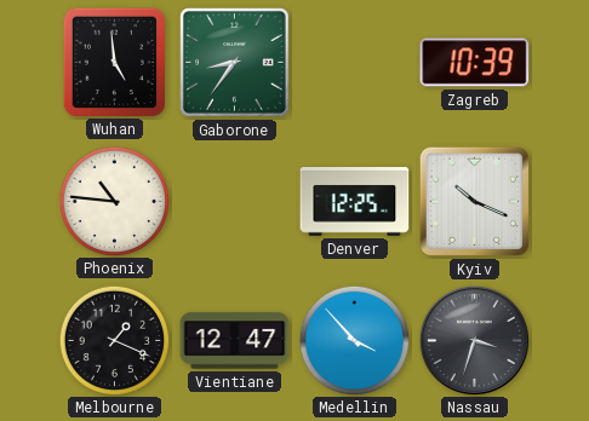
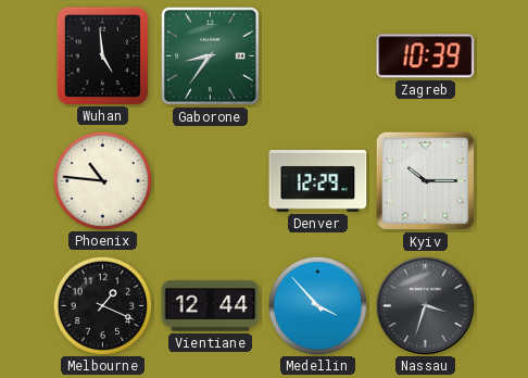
Denver: 12:25 -> 12:29
Kyiv: 10:19 -> 10:15
Vientiane: 12:47 -> 12:44
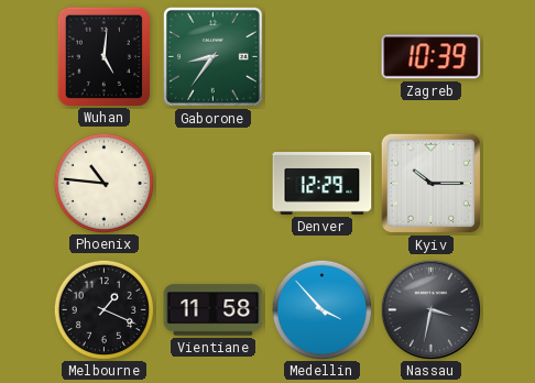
Wuhan: 4:59 -> 5:01
Vientiane: 12:44 -> 11:58
Nassau: 3:33 -> 3:32
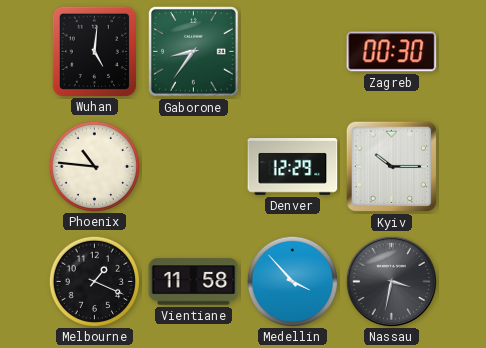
Zagreb: 10:39 -> 00:30
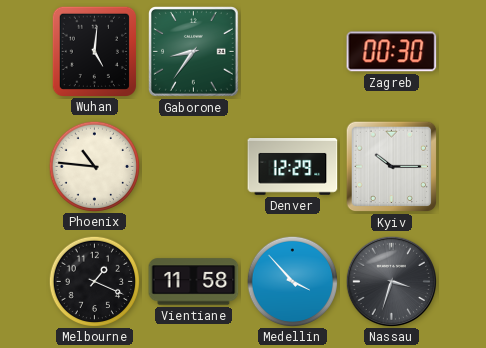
Nassau: 3:32 -> 3:33
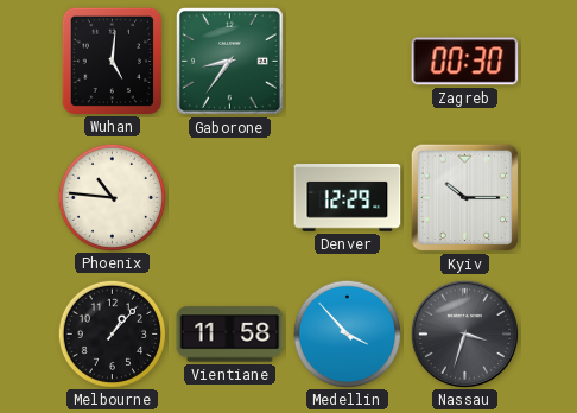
Melbourne: 1:19 -> 1:07
